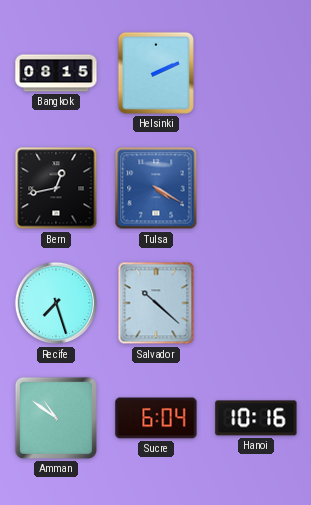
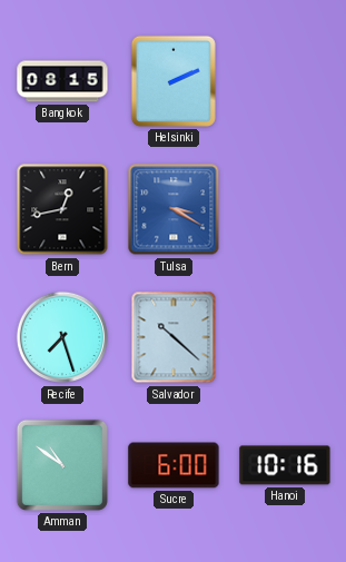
Tulsa: 4:20 -> 3:20
Sucre: 6:04 -> 6:00
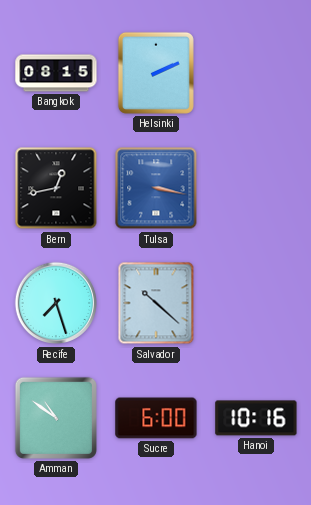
Tulsa: 3:20 -> 3:17
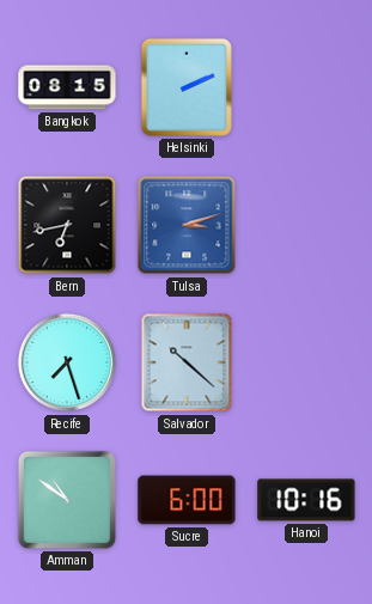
Bern: 12:43 -> 6:43
Tulsa: 3:17 -> 3:12
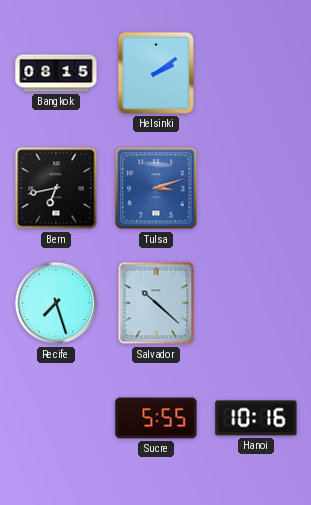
Helsinki: 2:11 -> 2:09
Amman: 10:51 -> none
Sucre: 6:00 -> 5:55
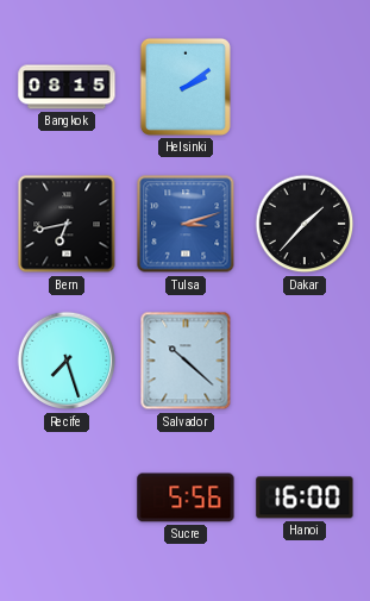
Dakar: none -> 1:37
Sucre: 5:55 -> 5:56
Hanoi: 10:16 -> 16:00
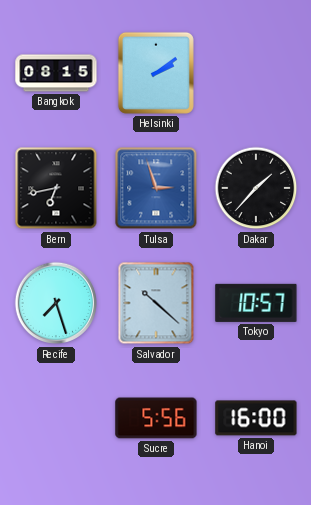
Tulsa: 3:12 -> 2:57
Tokyo: none -> 10:57
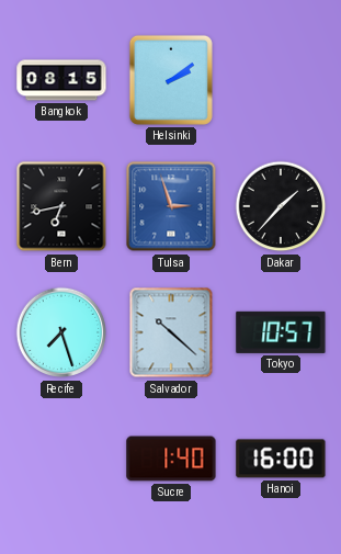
Sucre: 5:56 -> 1:40
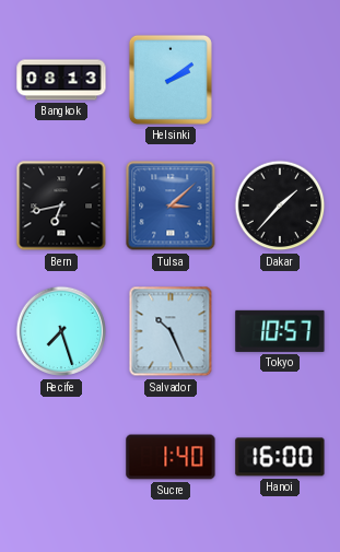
Bangkok: 08:15 -> 08:13
Tulsa: 2:57 -> 3:08
Salvador: 10:22 -> 10:26
